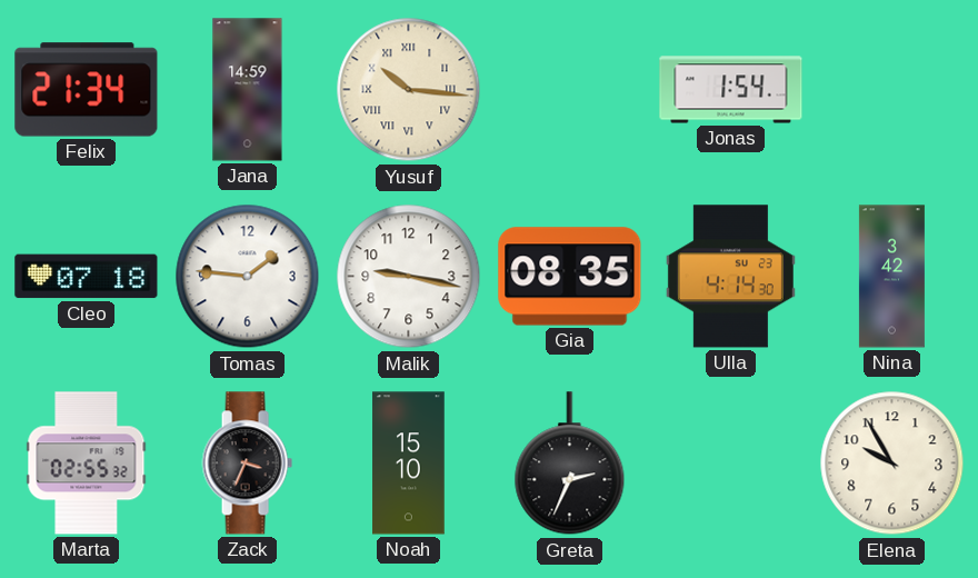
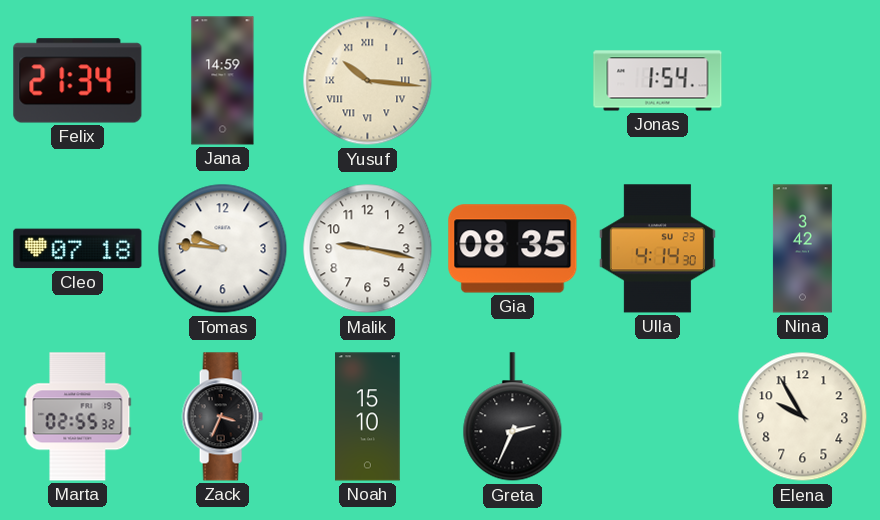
Tomas: 1:46 -> 9:46
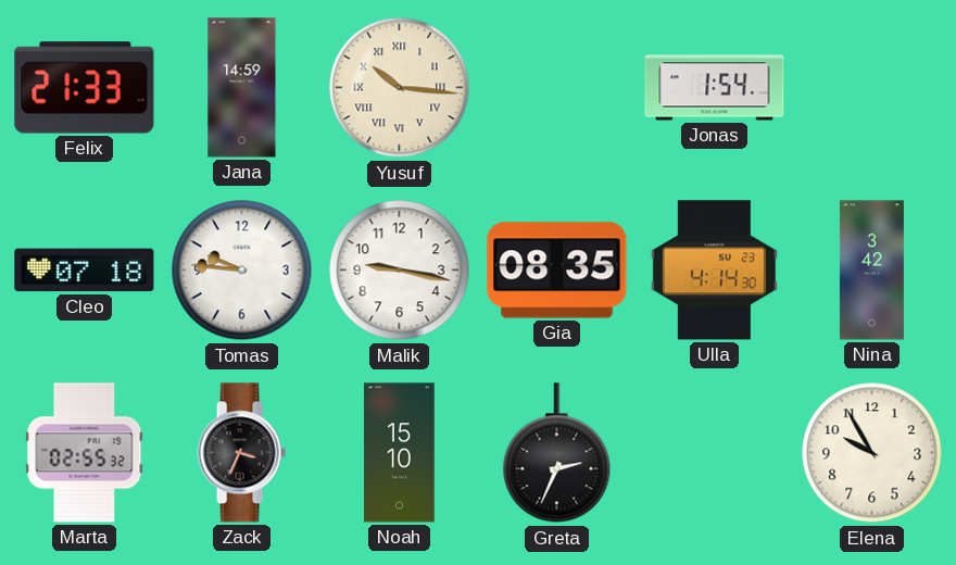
Felix: 21:34 -> 21:33
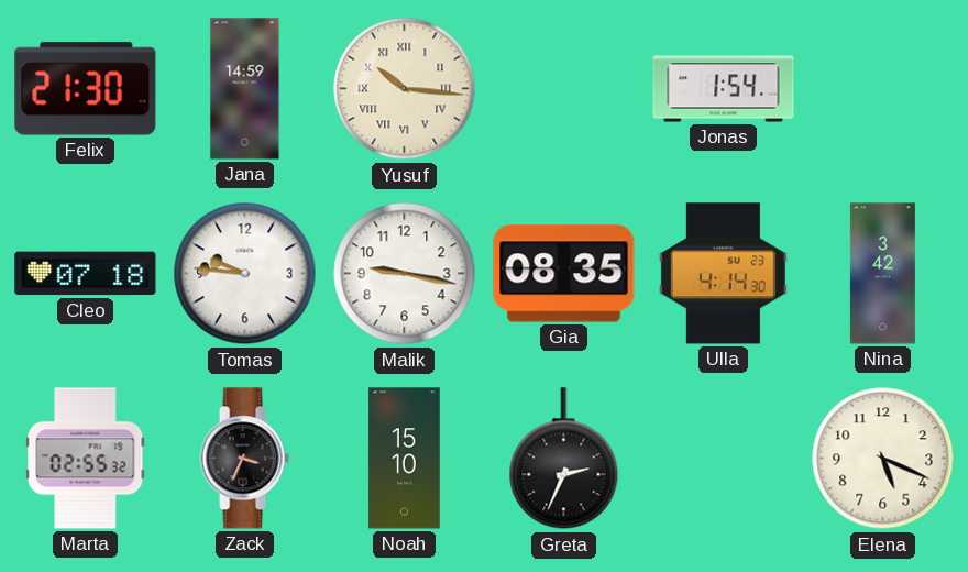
Felix: 21:33 -> 21:30
Elena: 9:55 -> 5:19
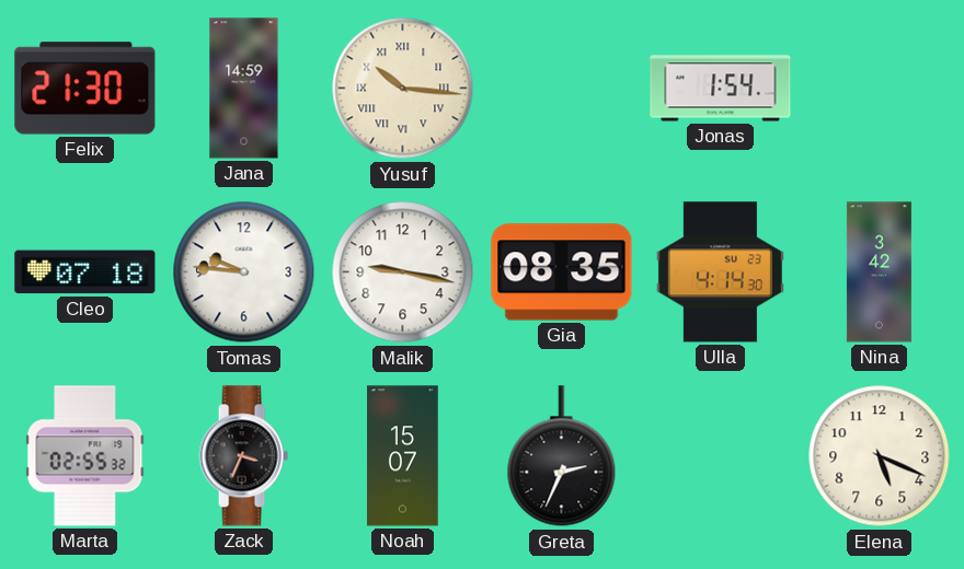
Noah: 15:10 -> 15:07
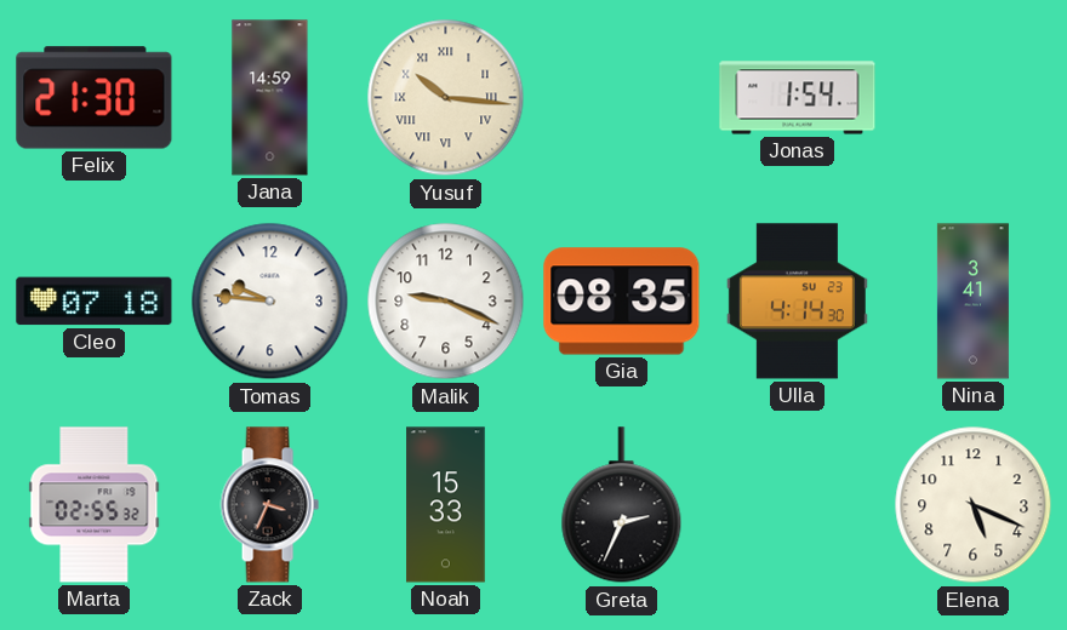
Malik: 9:17 -> 9:19
Nina: 3:42 -> 3:41
Noah: 15:07 -> 15:33
